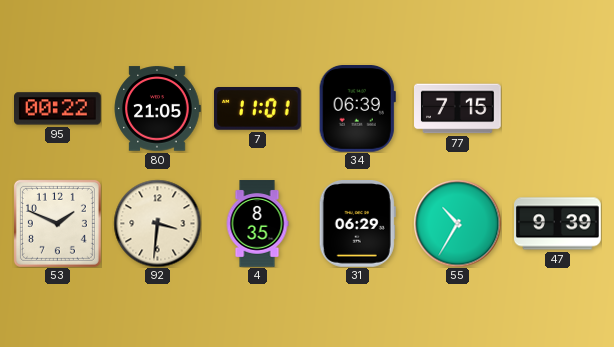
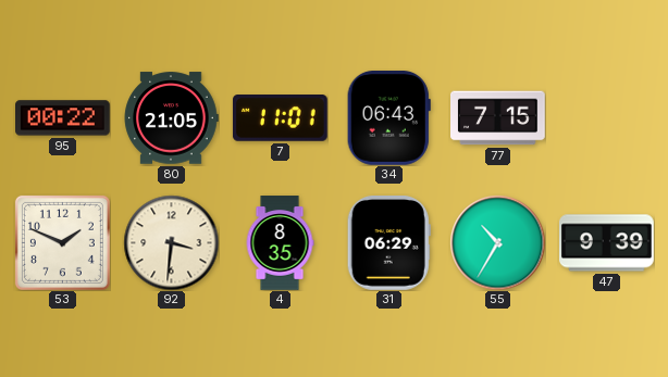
34: 06:39 -> 06:43
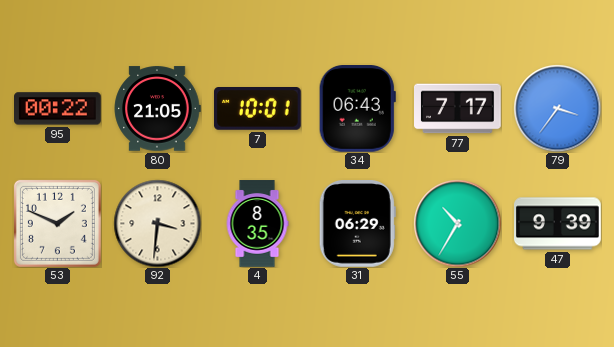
7: 11:01 -> 10:01
77: 7:15 -> 7:17
79: none -> 3:36
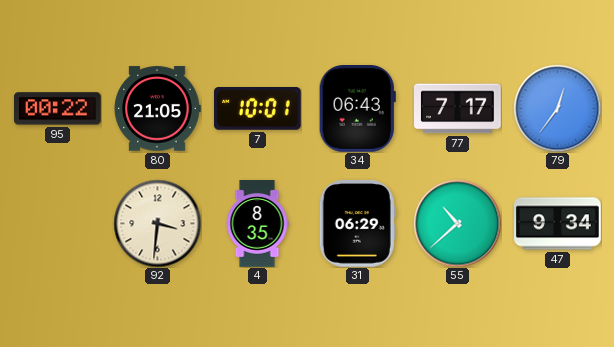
79: 3:36 -> 12:36
53: 1:49 -> none
55: 10:35 -> 10:38
47: 9:39 -> 9:34
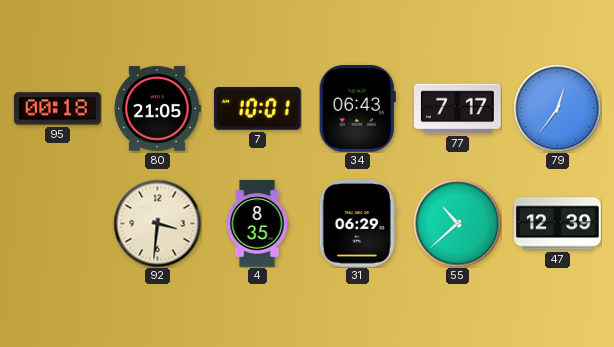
95: 00:22 -> 00:18
47: 9:34 -> 12:39
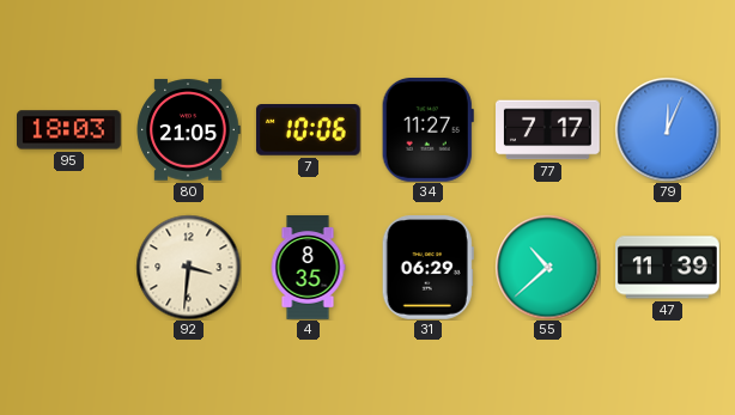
95: 00:18 -> 18:03
7: 10:01 -> 10:06
34: 06:43 -> 11:27
79: 12:36 -> 12:04
47: 12:39 -> 11:39
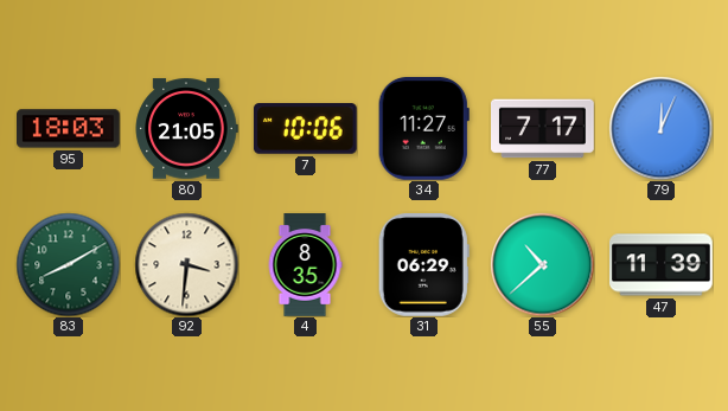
83: none -> 8:10
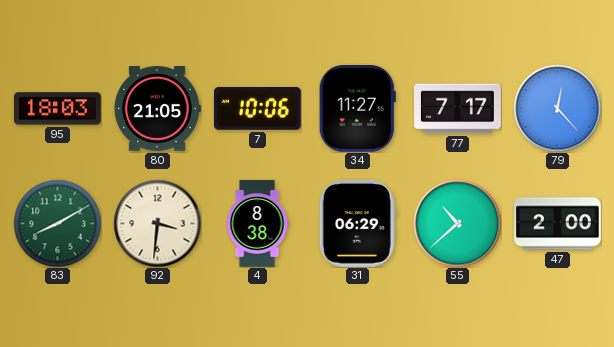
79: 12:04 -> 12:23
4: 8:35 -> 8:38
47: 11:39 -> 2:00
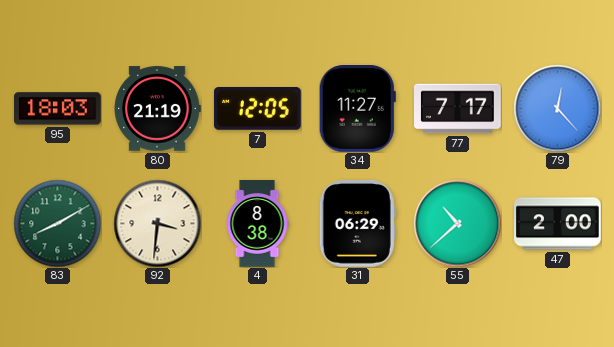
80: 21:05 -> 21:19
7: 10:06 -> 12:05
